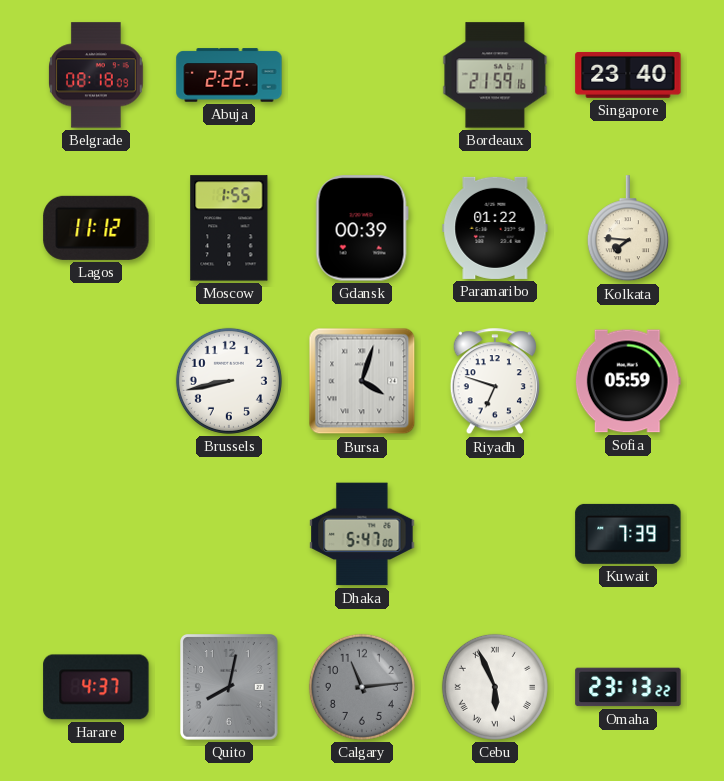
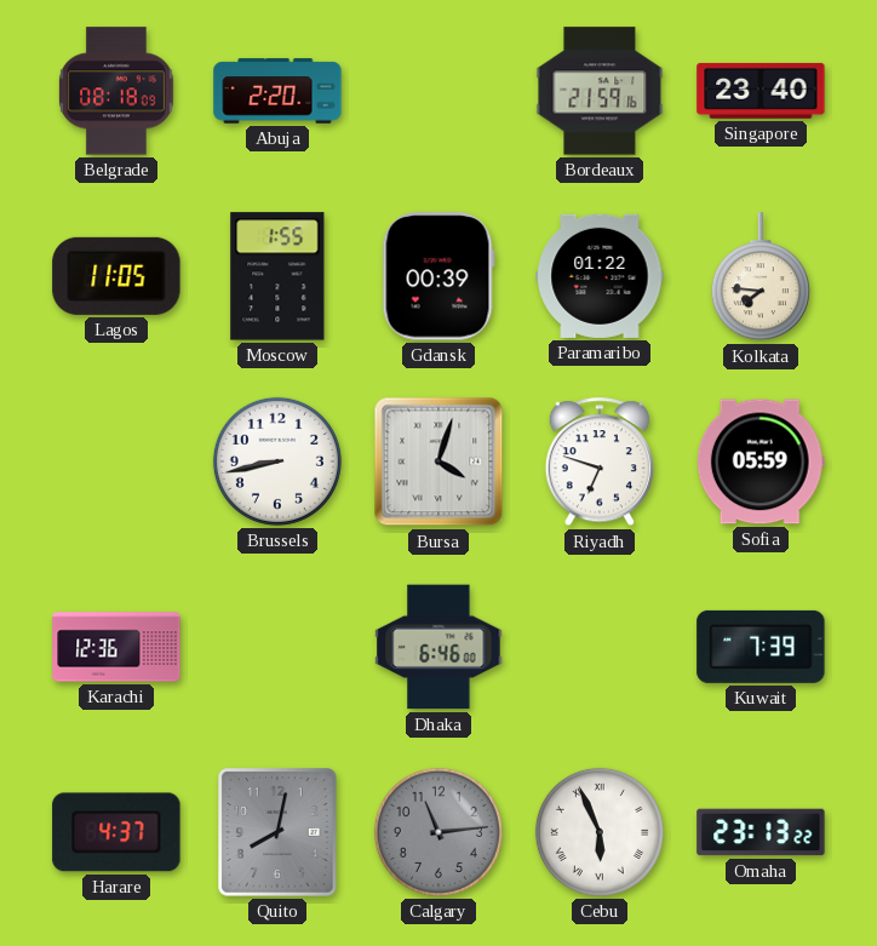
Abuja: 2:22 -> 2:20
Lagos: 11:12 -> 11:05
Karachi: none -> 12:36
Dhaka: 5:47 -> 6:46
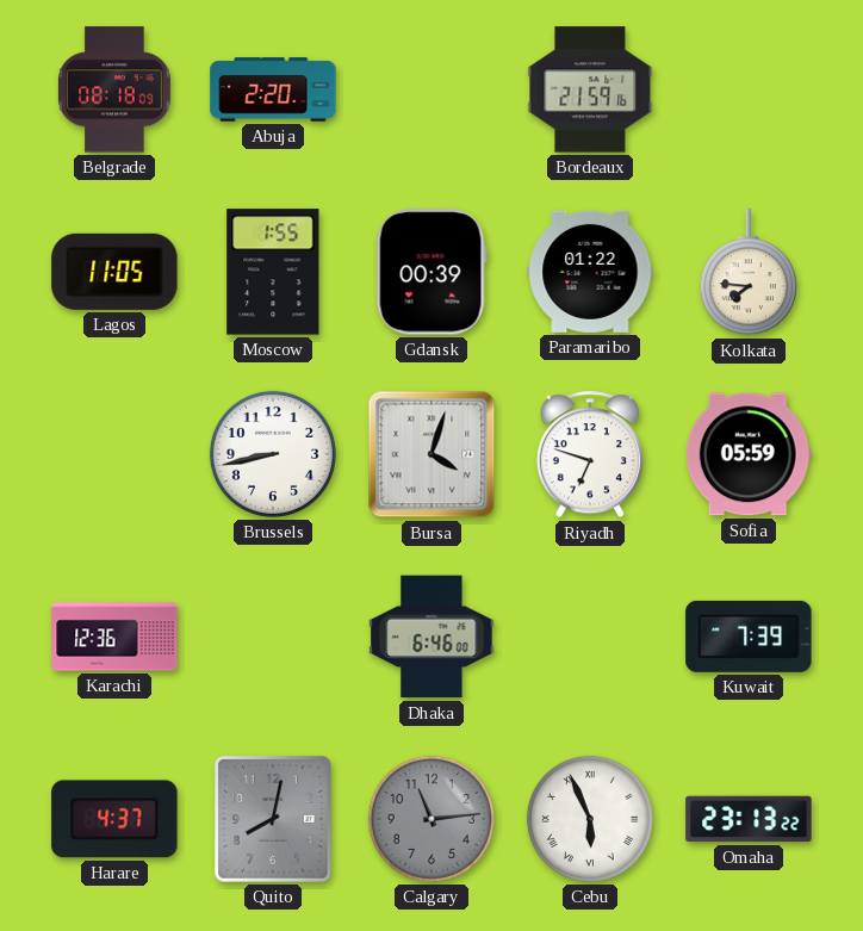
Singapore: 23:40 -> none
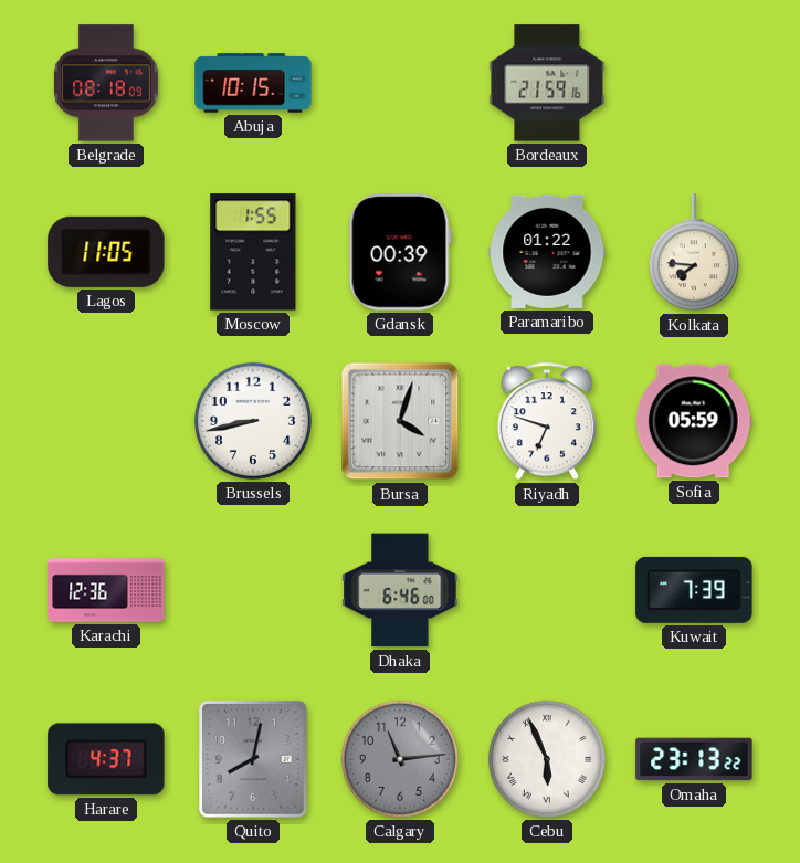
Abuja: 2:20 -> 10:15
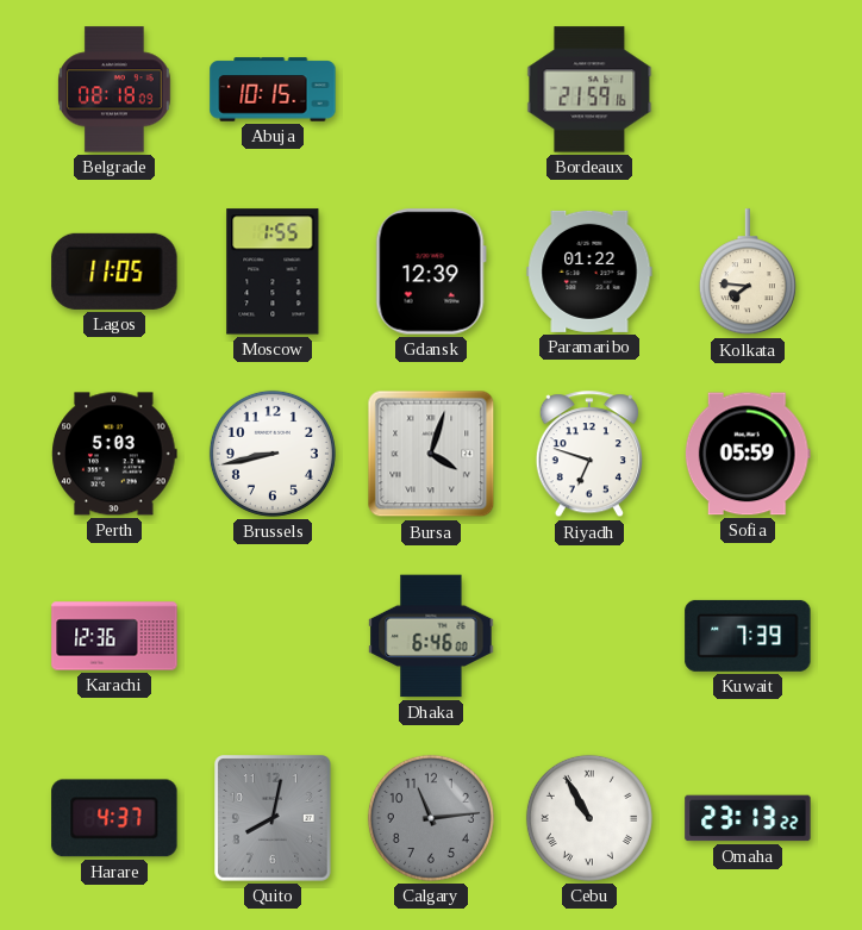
Gdansk: 00:39 -> 12:39
Perth: none -> 5:03
Cebu: 5:56 -> 10:55
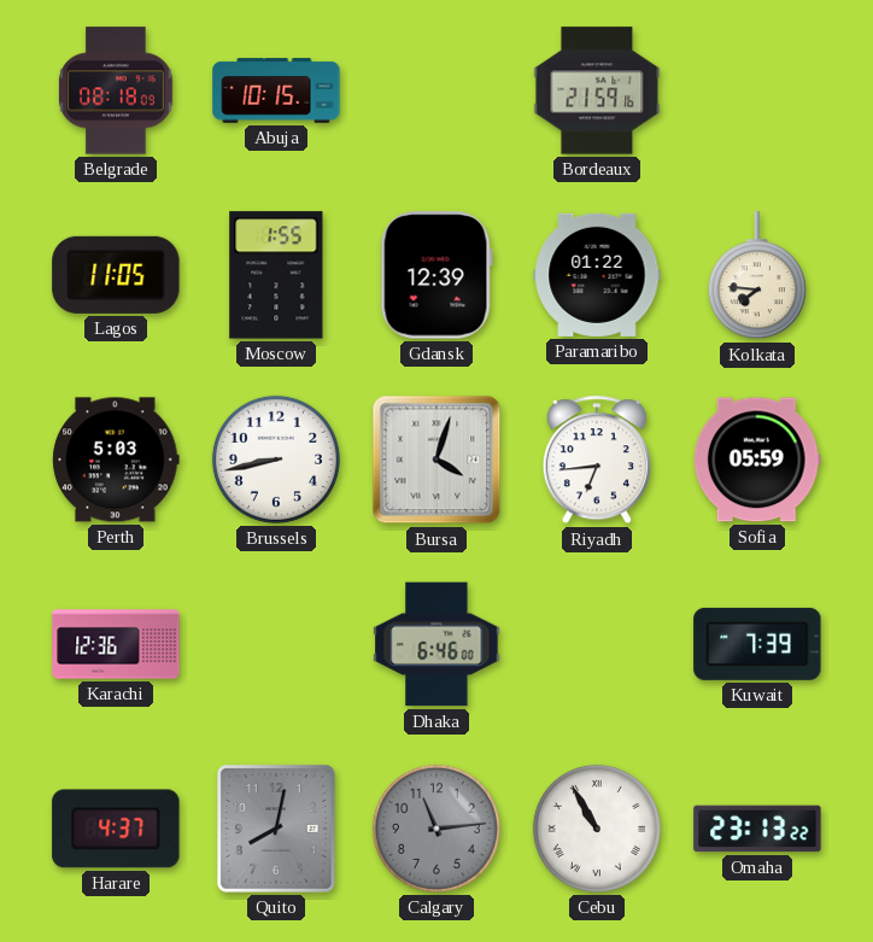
Riyadh: 6:48 -> 6:44
